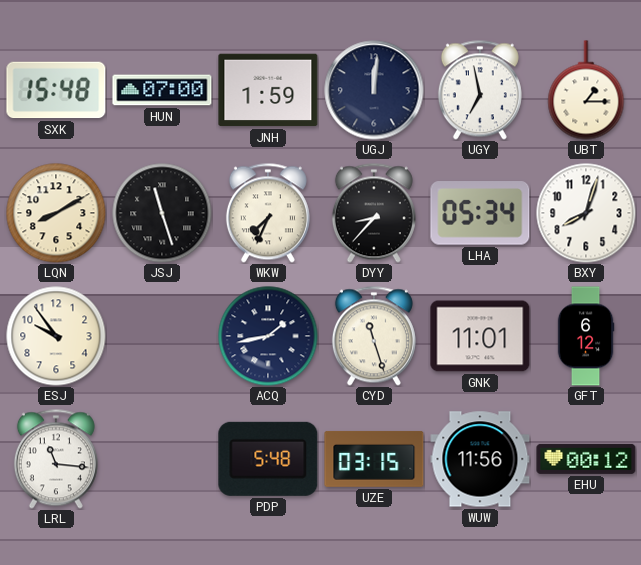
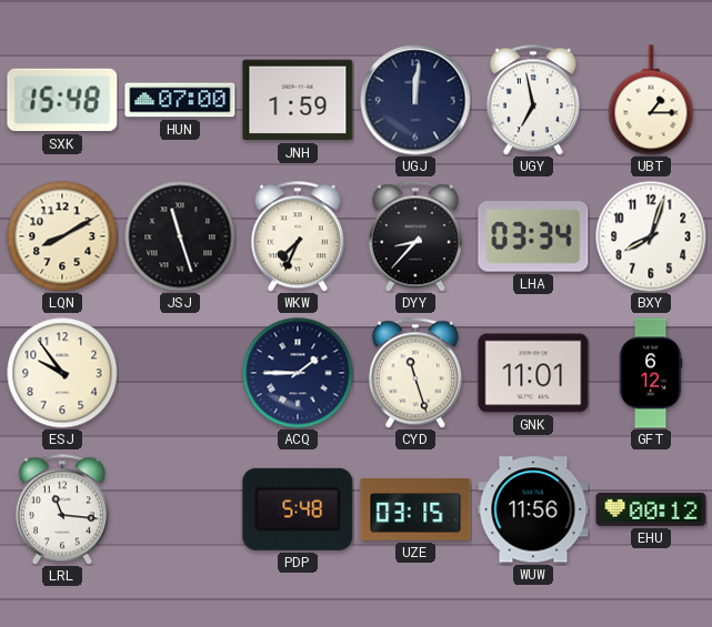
LHA: 05:34 -> 03:34
ACQ: 1:43 -> 1:45
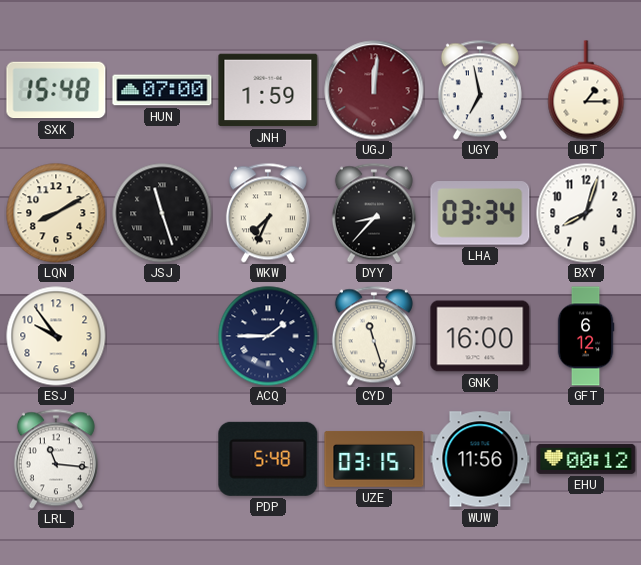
UGJ dial: navy -> burgundy
GNK: 11:01 -> 16:00
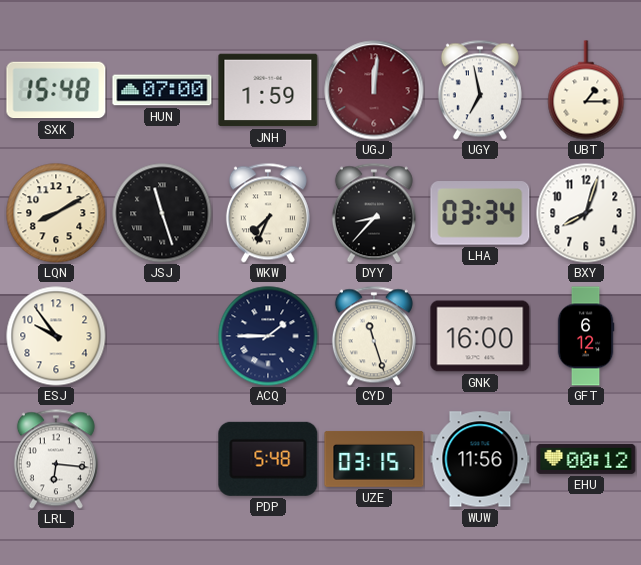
LRL: 11:16 -> 6:16
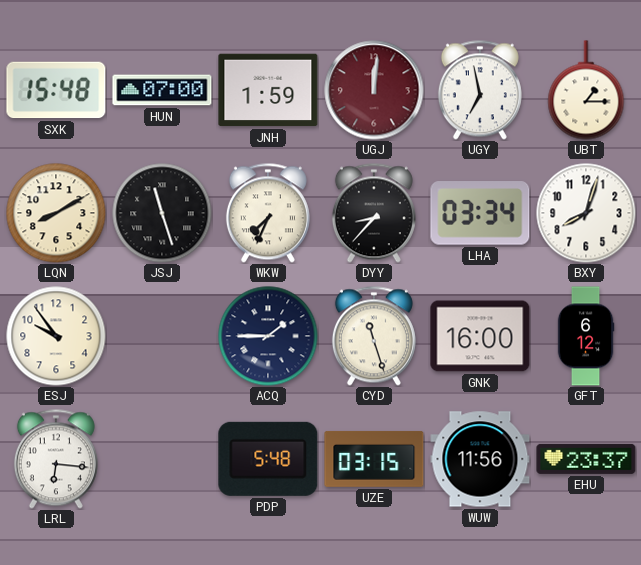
EHU: 00:12 -> 23:37
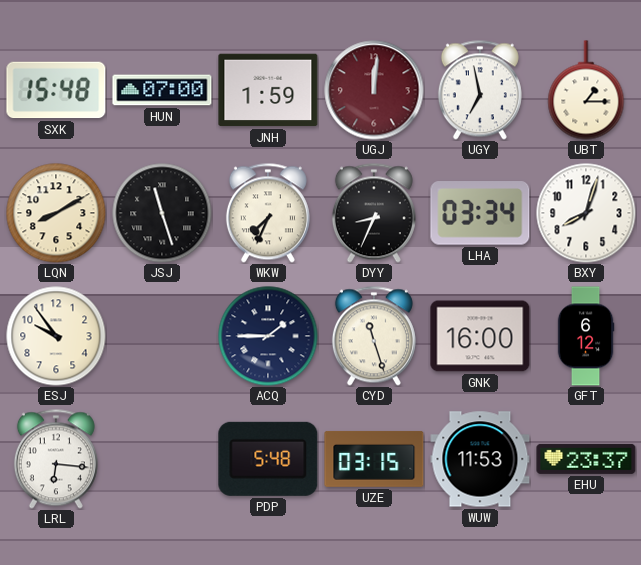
DYY: 8:37 -> 8:34
WUW: 11:56 -> 11:53
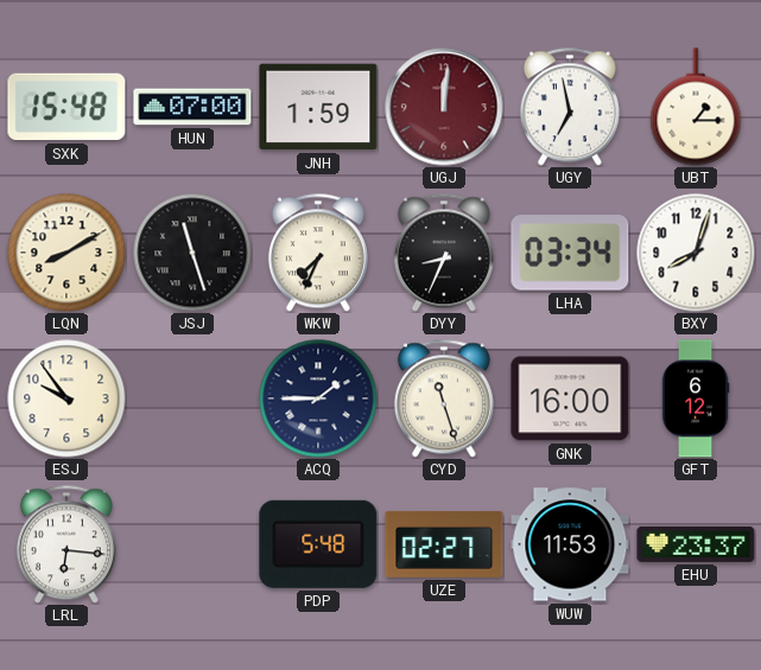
UZE: 03:15 -> 02:27
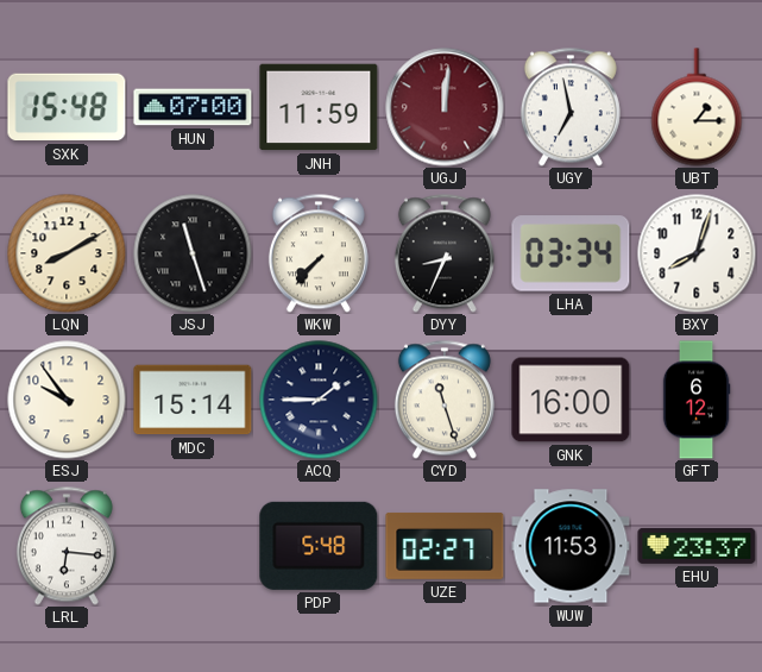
JNH: 1:59 -> 11:59
WKW: 7:34 -> 7:37
MDC: none -> 15:14
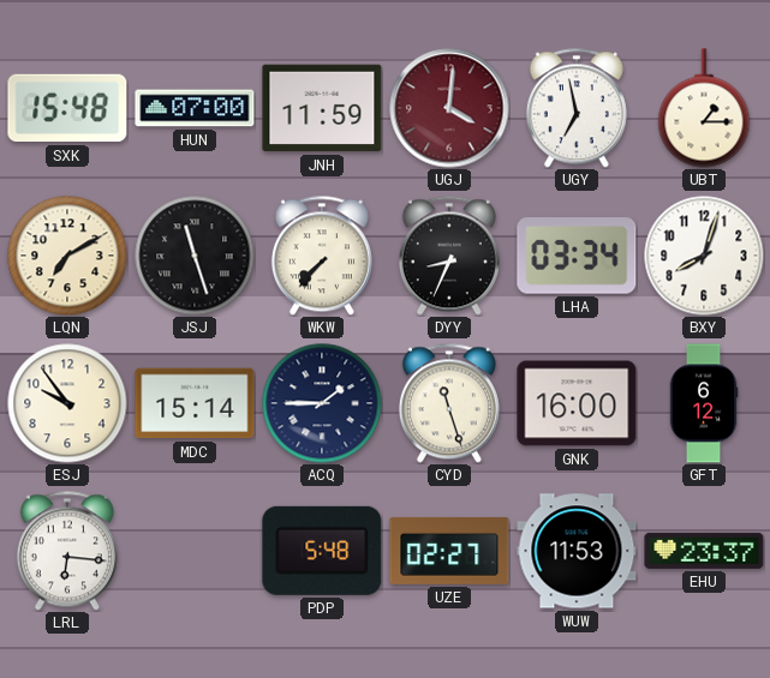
UGJ: 12:01 -> 4:01
LQN: 8:10 -> 7:10
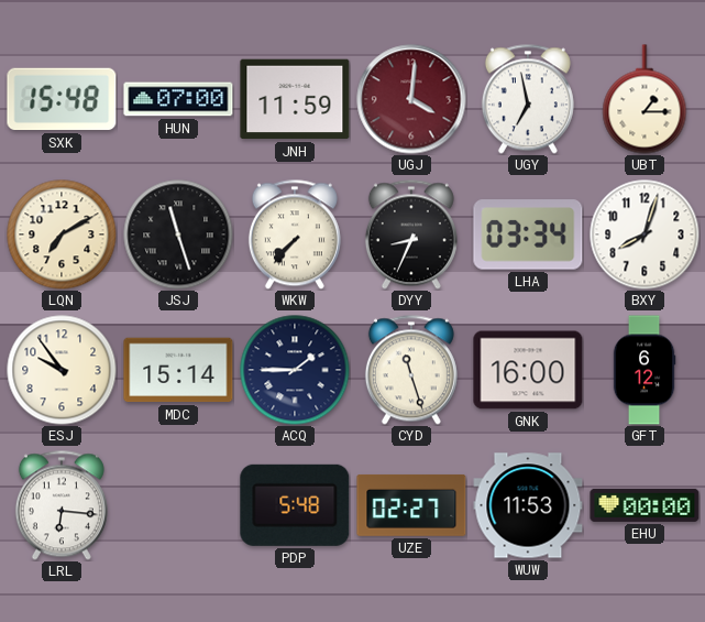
EHU: 23:37 -> 00:00
